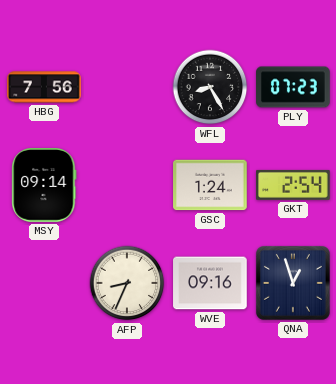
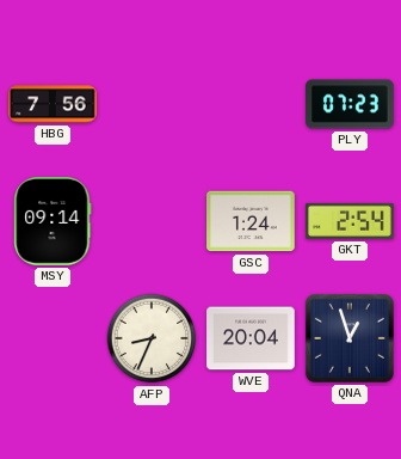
WFL: 8:25 -> none
WVE: 09:16 -> 20:04
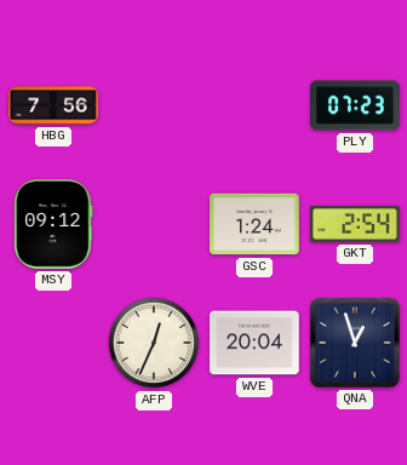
MSY: 09:14 -> 09:12
AFP: 8:34 -> 12:34
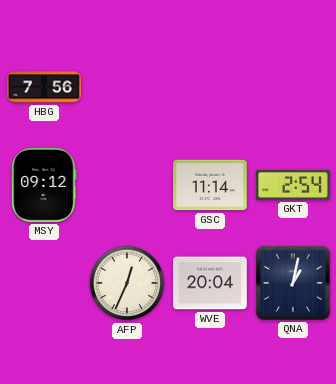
PLY: 07:23 -> none
GSC: 1:24 -> 11:14
QNA: 12:57 -> 1:02
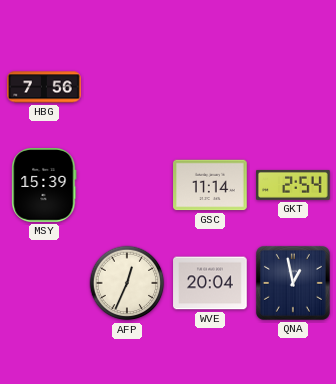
MSY: 09:12 -> 15:39
QNA: 1:02 -> 12:58
